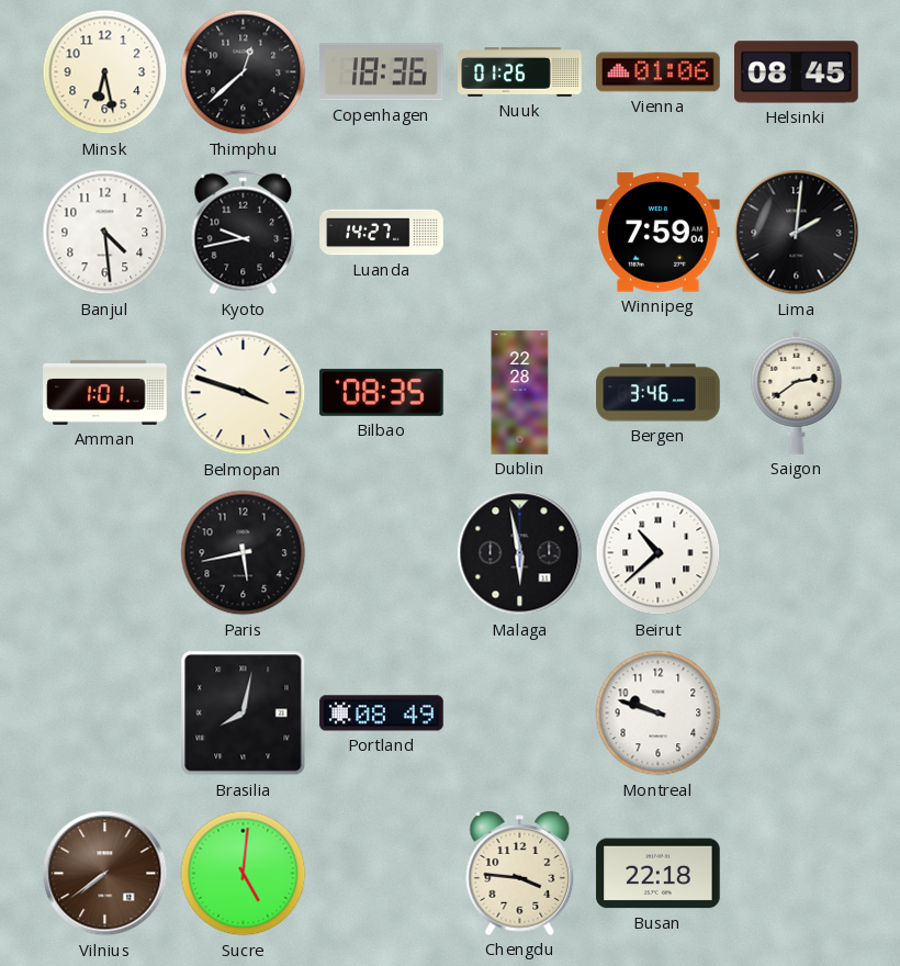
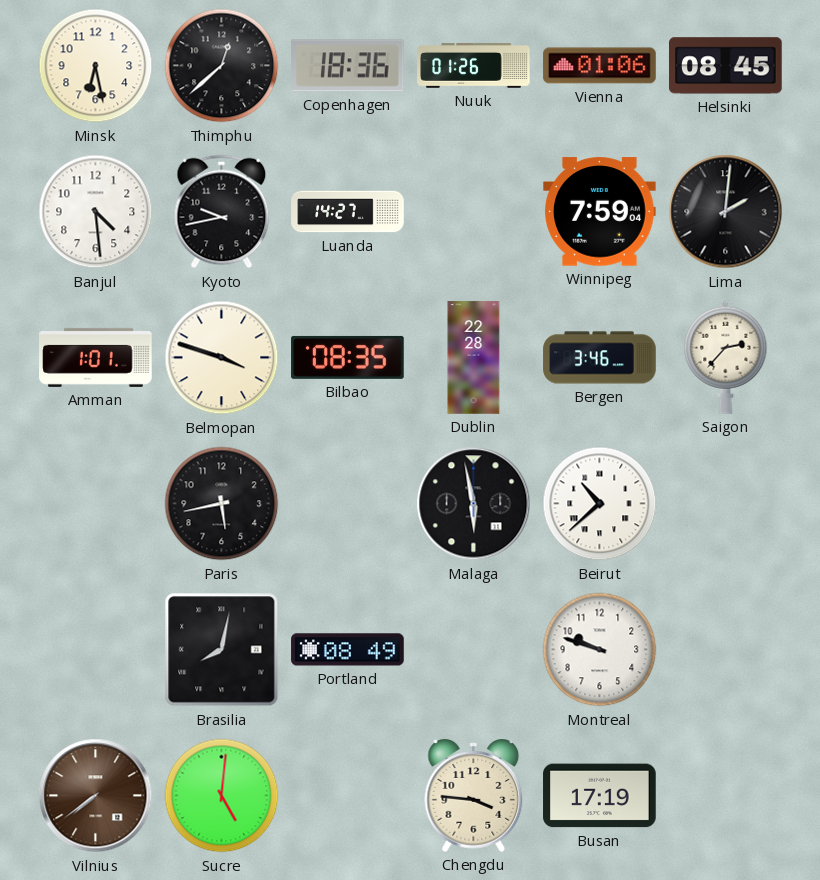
Saigon: 2:39 -> 2:37
Busan: 22:18 -> 17:19
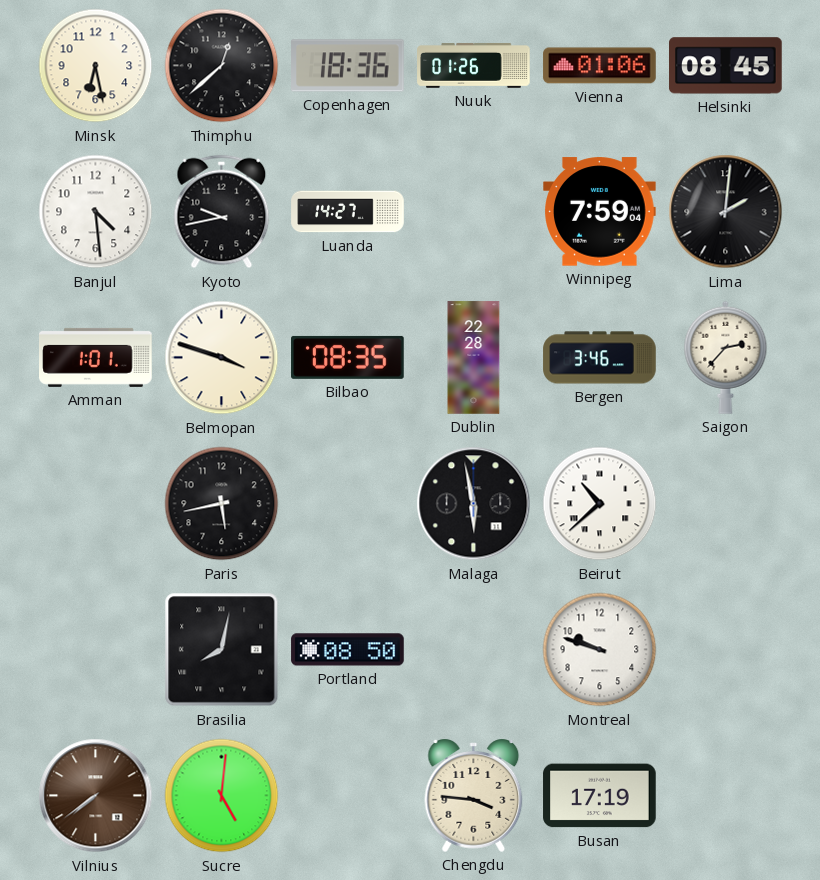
Portland: 08:49 -> 08:50
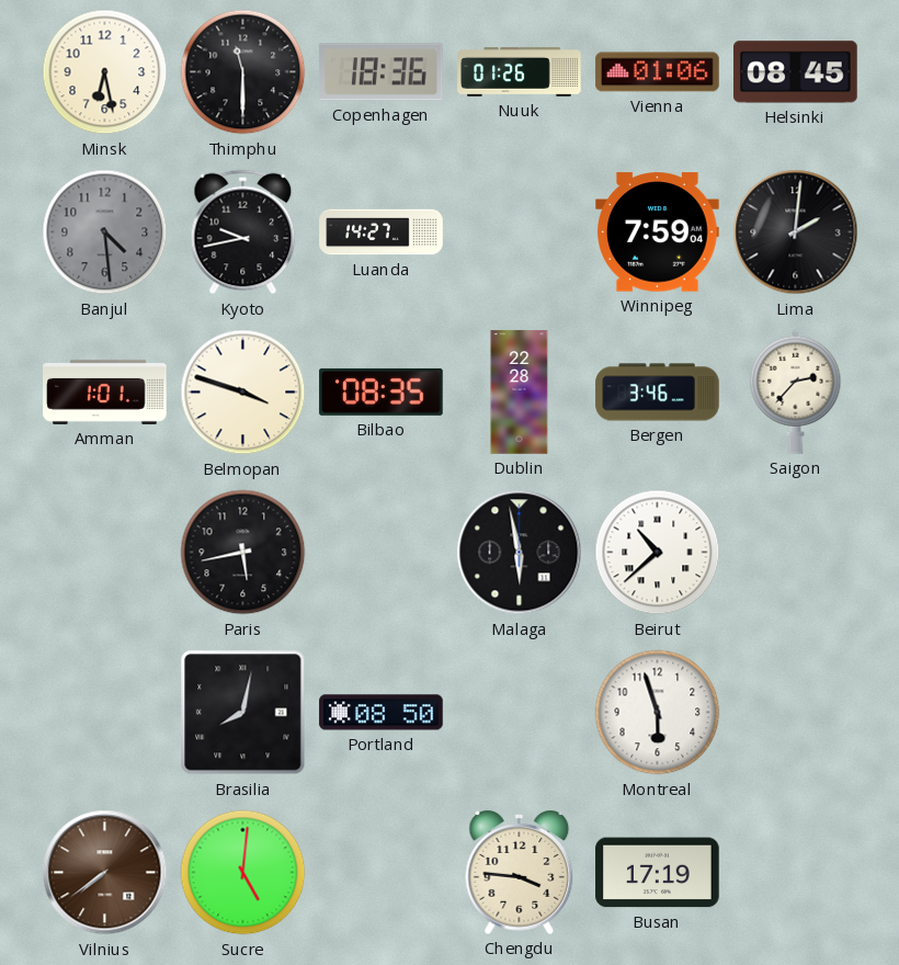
Thimphu: 12:38 -> 11:30
Banjul dial: white -> grey
Montreal: 9:48 -> 5:57
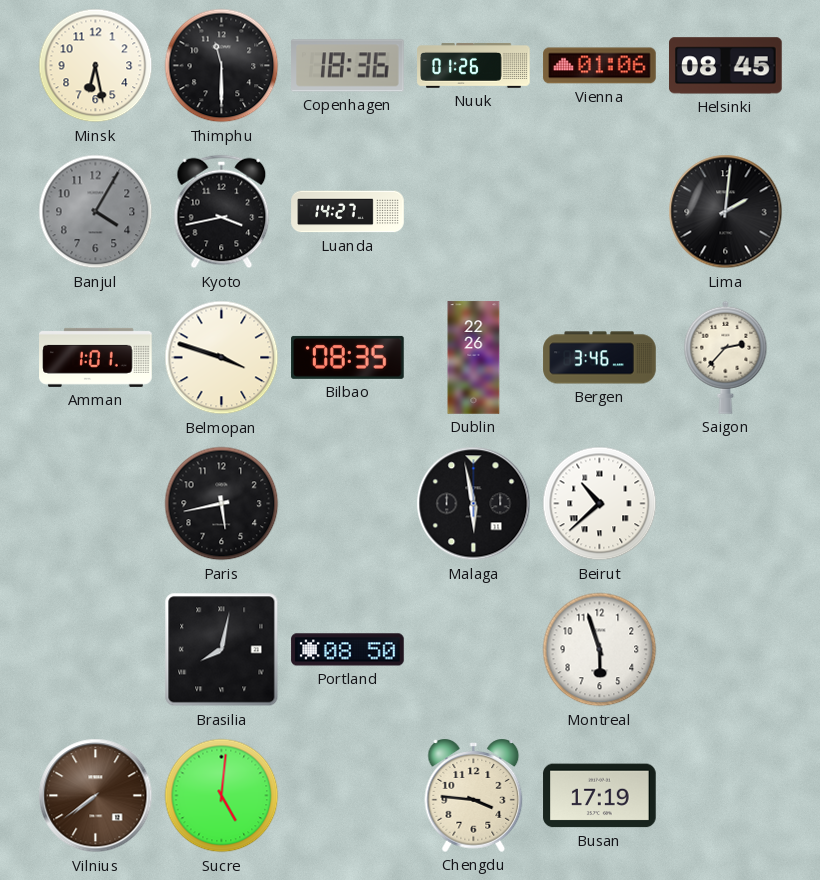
Banjul: 4:29 -> 4:05
Kyoto: 9:43 -> 3:43
Winnipeg: 7:59 -> none
Dublin: 22:28 -> 22:26
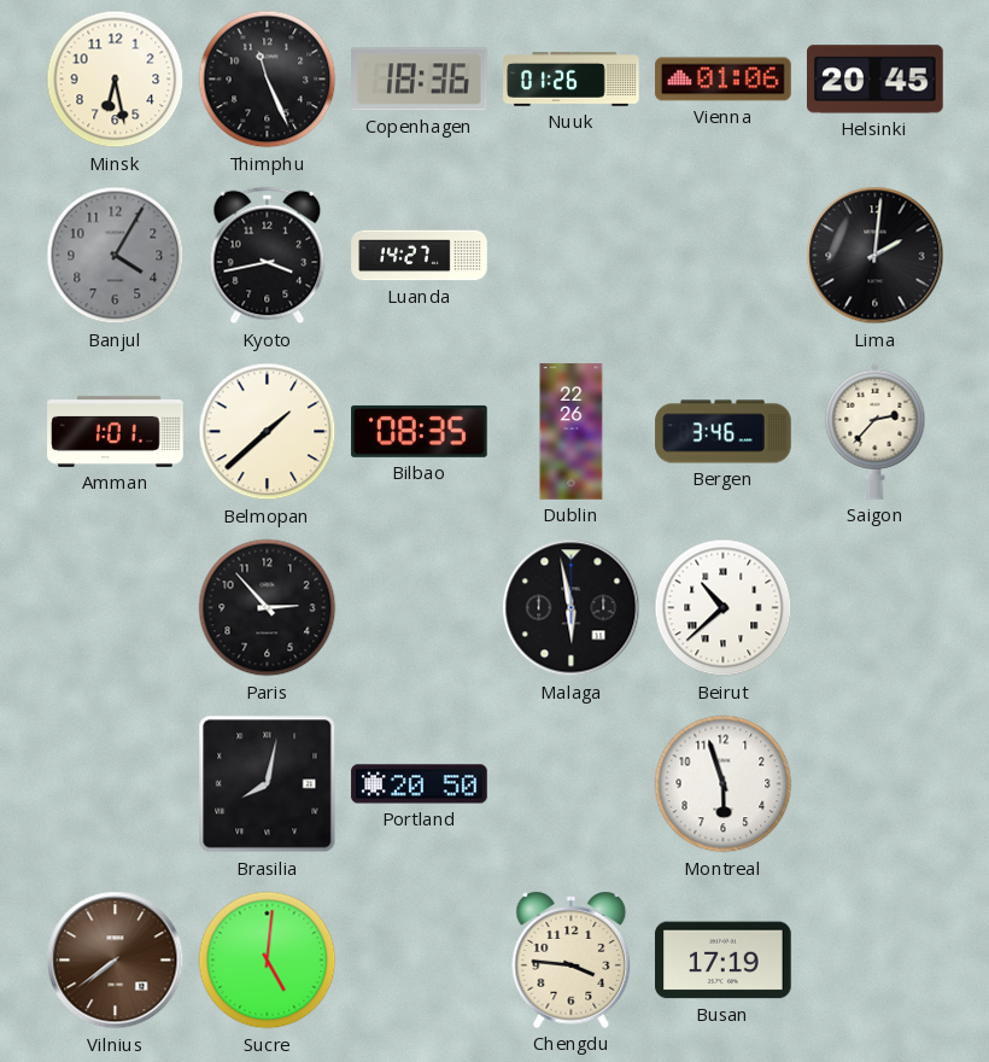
Thimphu: 11:30 -> 11:26
Helsinki: 08:45 -> 20:45
Belmopan: 3:48 -> 1:38
Paris: 5:43 -> 2:53
Portland: 08:50 -> 20:50
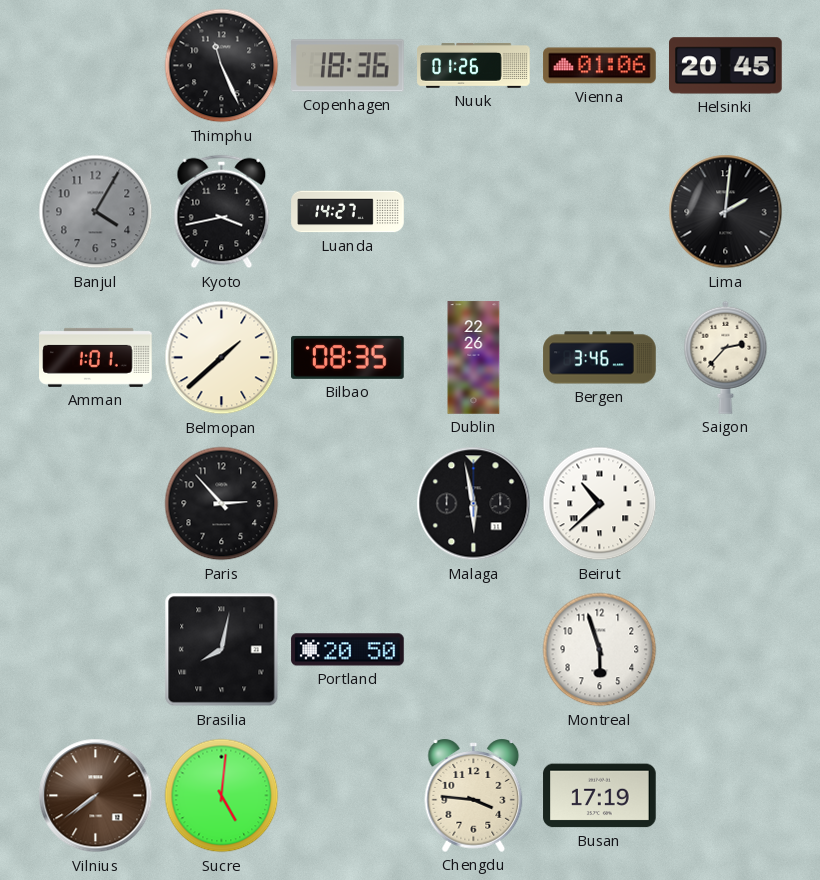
Minsk: 6:28 -> none
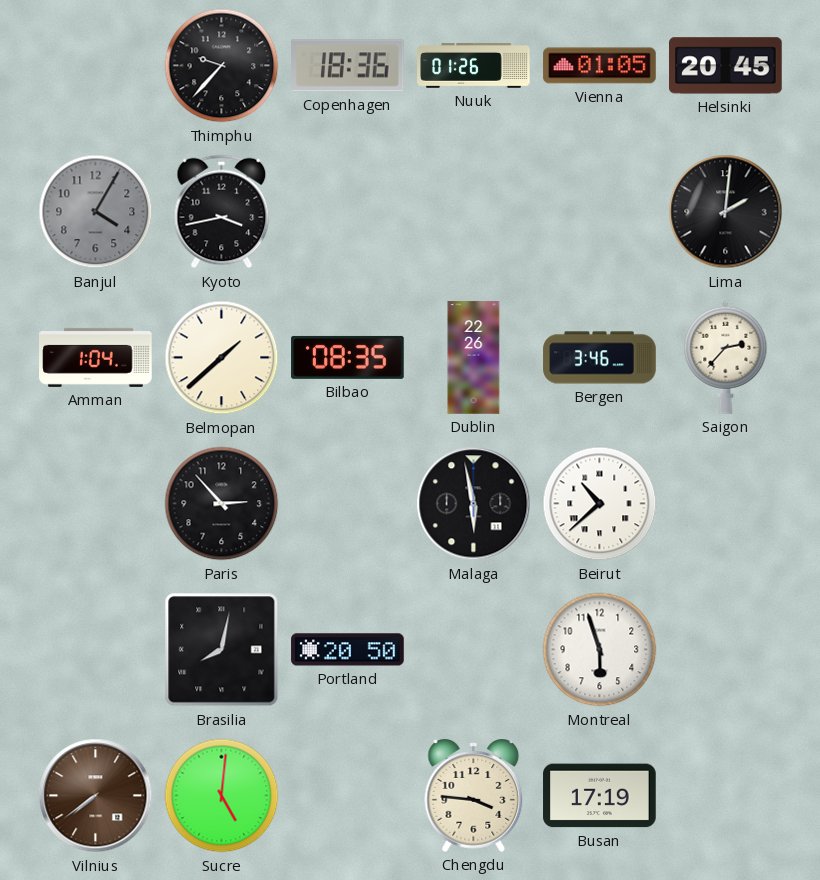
Thimphu: 11:26 -> 9:37
Vienna: 01:06 -> 01:05
Luanda: 14:27 -> none
Amman: 1:01 -> 1:04
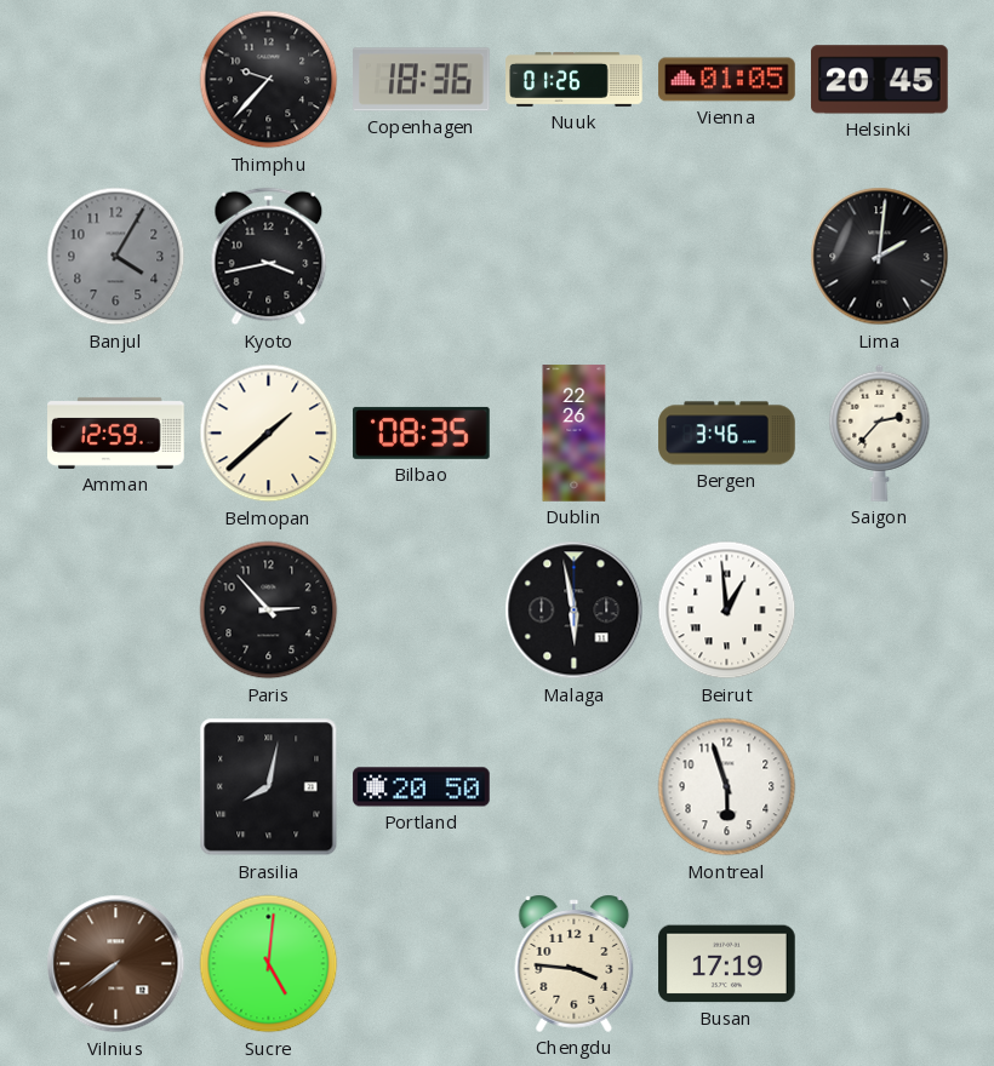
Amman: 1:04 -> 12:59
Beirut: 10:38 -> 12:59
